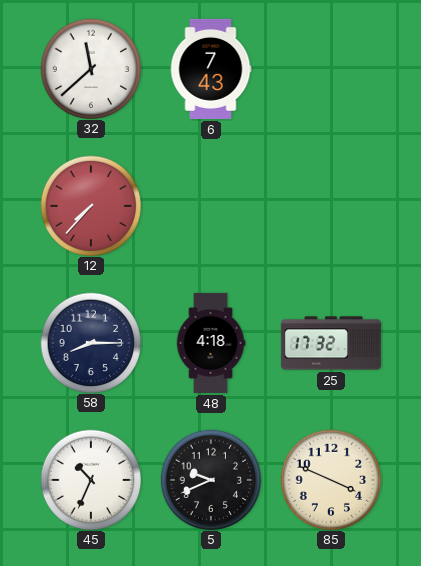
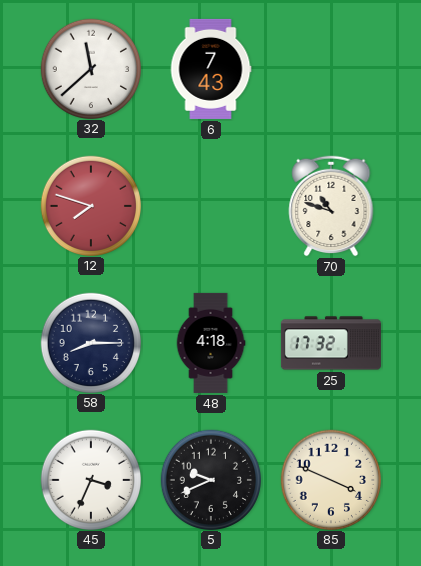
12: 7:37 -> 7:48
70: none -> 10:48
45: 10:34 -> 3:34
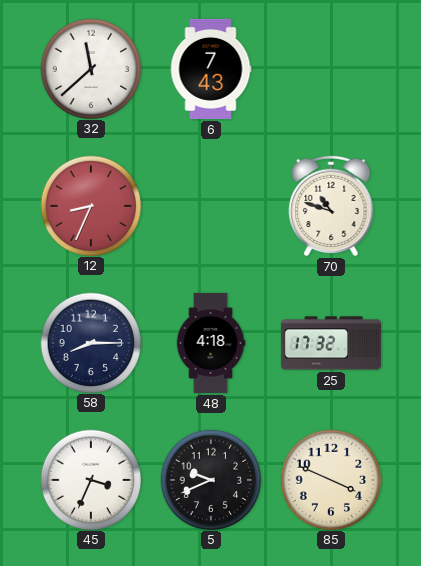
12: 7:48 -> 8:34
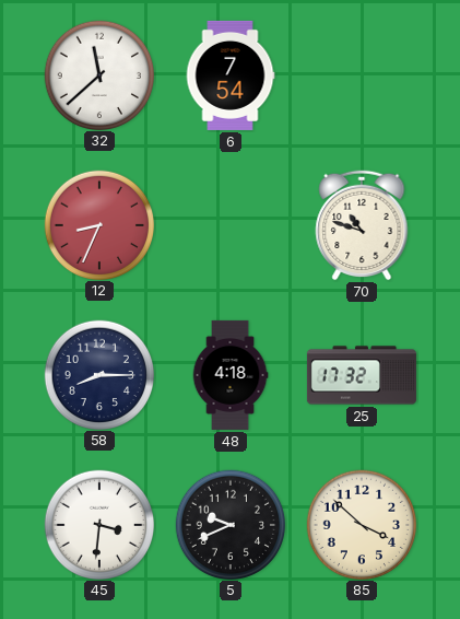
6: 7:43 -> 7:54
45: 3:34 -> 3:31
85: 3:49 -> 3:52
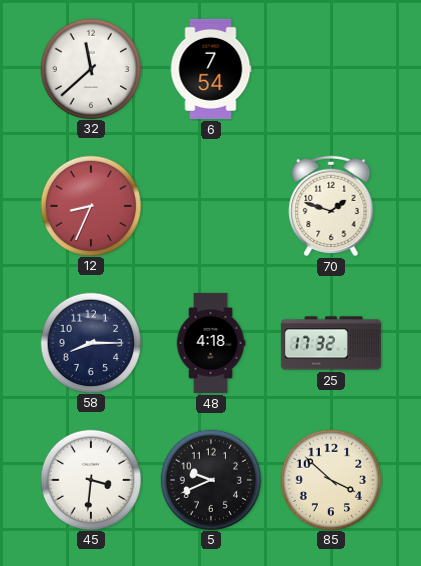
70: 10:48 -> 1:48
